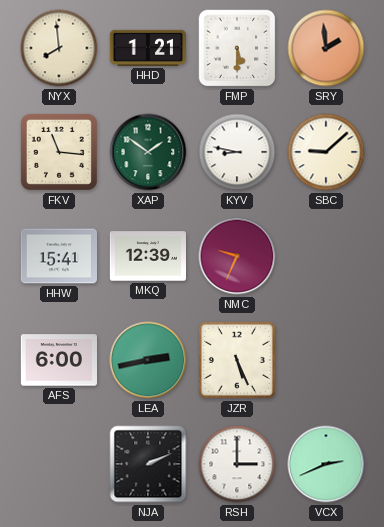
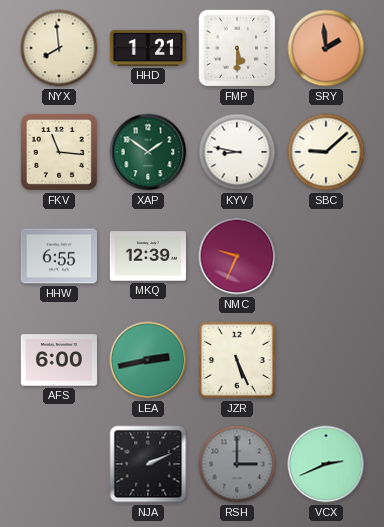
HHW: 15:41 -> 6:55
RSH dial: white -> grey
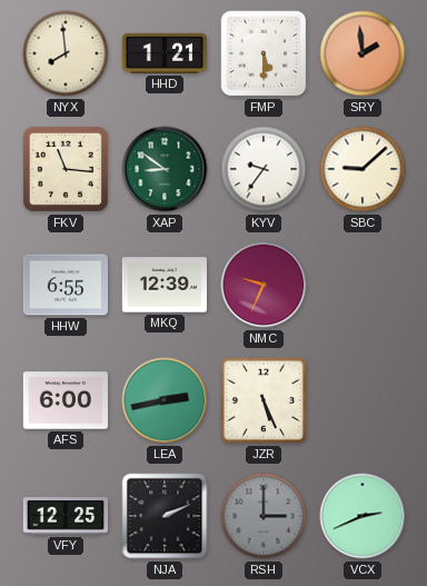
XAP: 1:51 -> 8:51
KYV: 8:47 -> 9:36
VFY: none -> 12:25
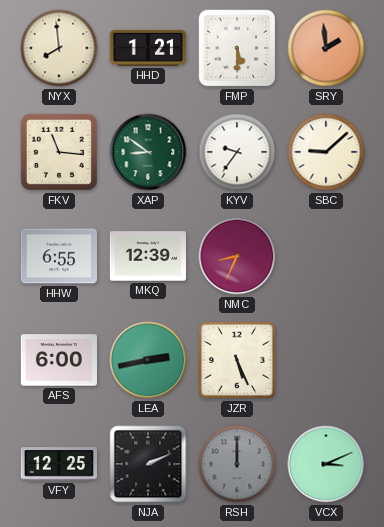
NMC: 9:34 -> 8:34
RSH: 3:00 -> 12:00
VCX: 2:41 -> 3:11
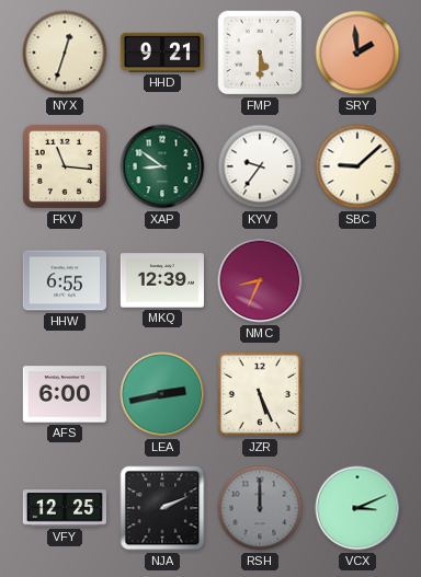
NYX: 7:59 -> 12:33
HHD: 1:21 -> 9:21
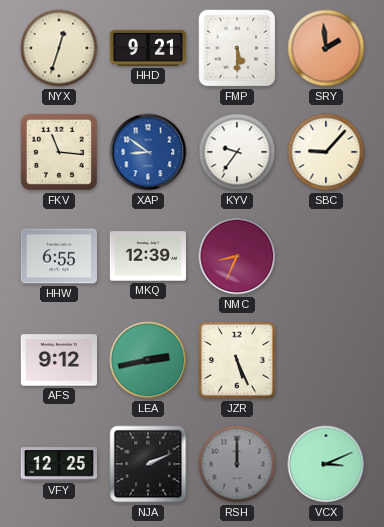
XAP dial: green -> blue
SBC: 9:08 -> 9:07
AFS: 6:00 -> 9:12
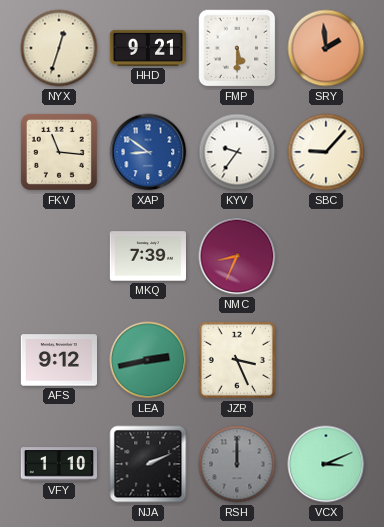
HHW: 6:55 -> none
MKQ: 12:39 -> 7:39
JZR: 5:26 -> 3:26
VFY: 12:25 -> 1:10
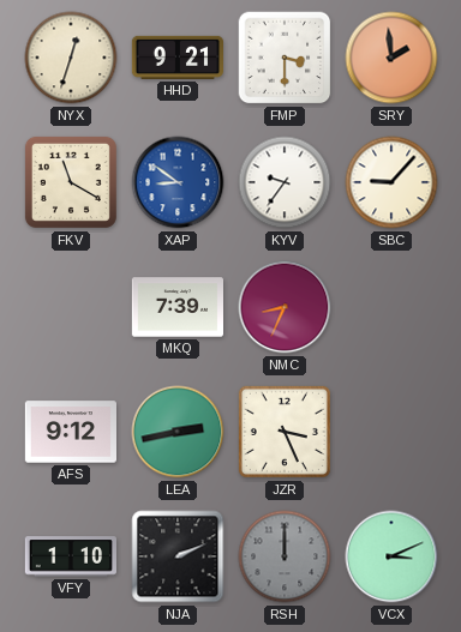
FMP: 5:30 -> 3:30
FKV: 11:16 -> 11:20
